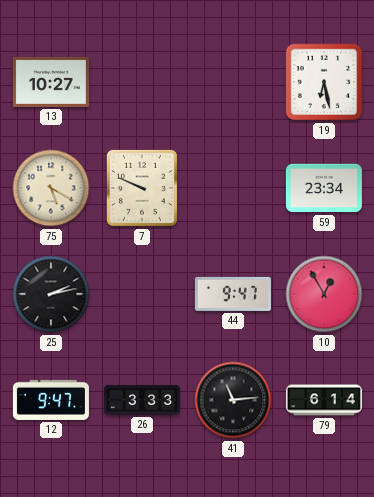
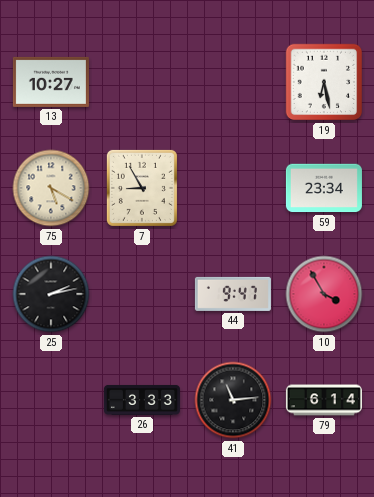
7: 9:49 -> 8:55
10: 12:55 -> 3:55
12: 9:47 -> none
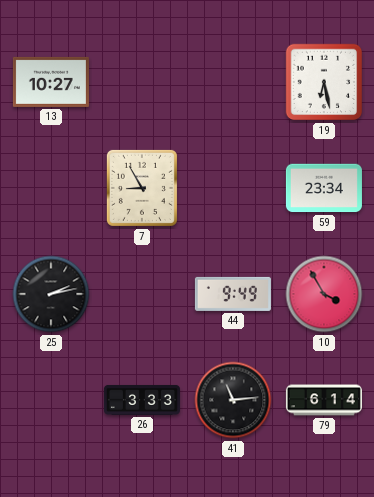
75: 5:20 -> none
44: 9:47 -> 9:49
